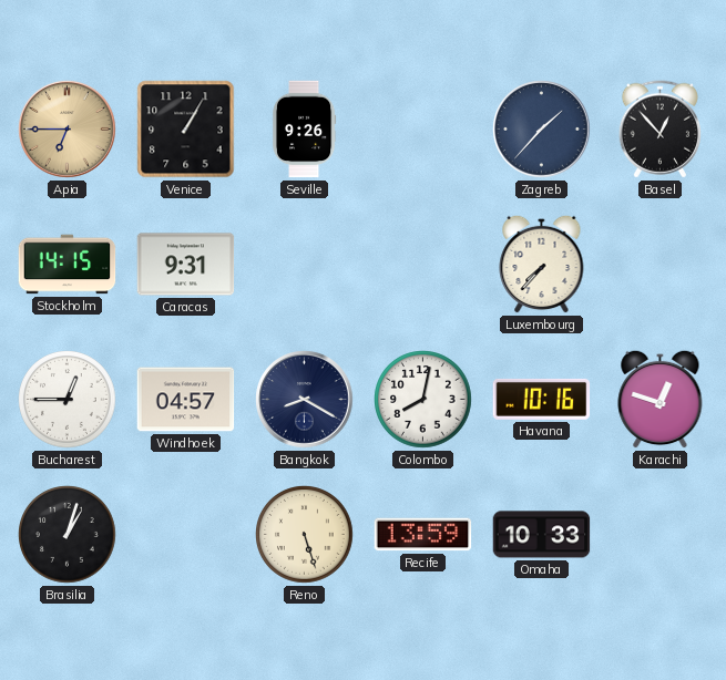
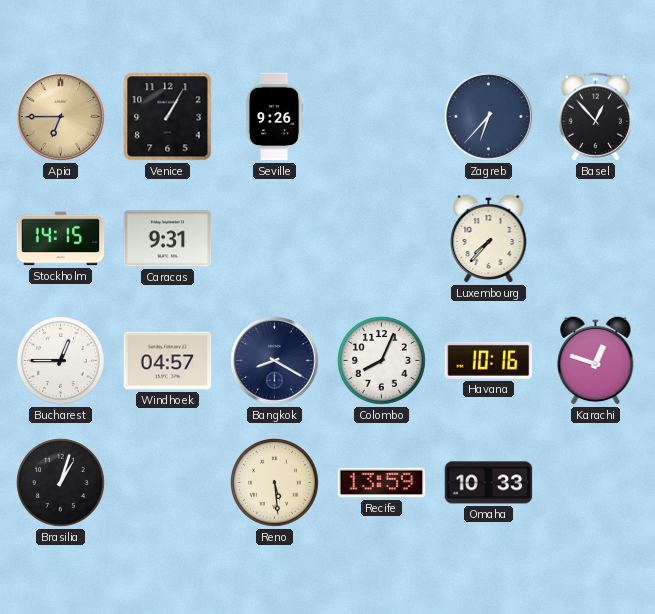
Zagreb: 1:37 -> 6:37
Colombo: 8:02 -> 8:04
Reno: 5:27 -> 5:29
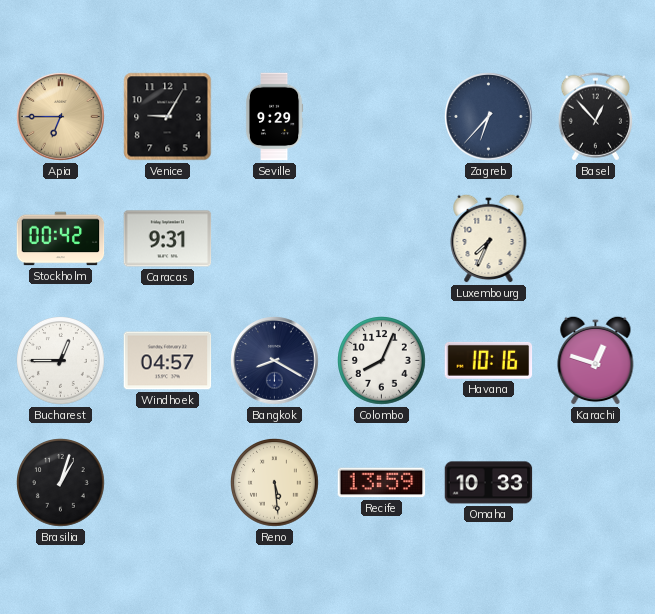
Venice: 1:05 -> 9:05
Seville: 9:26 -> 9:29
Stockholm: 14:15 -> 00:42
Luxembourg: 7:37 -> 7:34
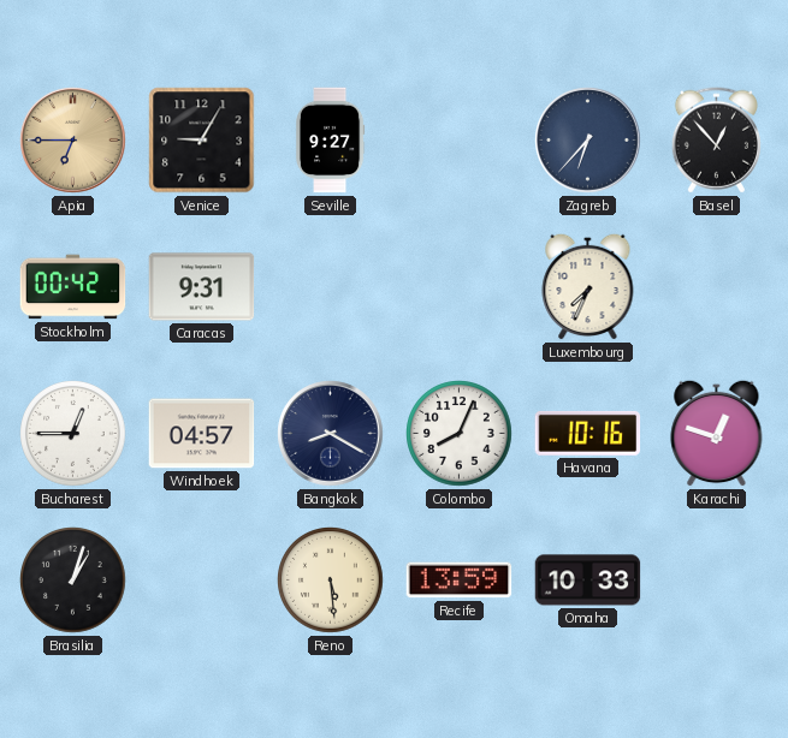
Seville: 9:29 -> 9:27
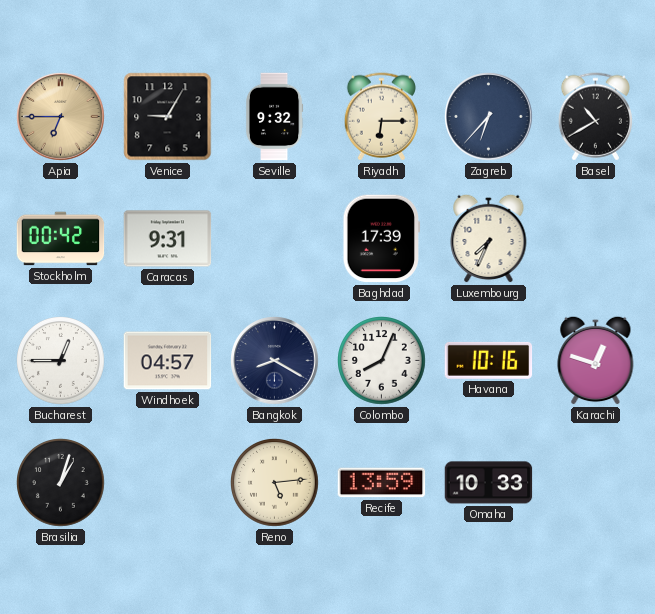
Seville: 9:27 -> 9:32
Riyadh: none -> 6:15
Basel: 12:53 -> 10:40
Baghdad: none -> 17:39
Reno: 5:29 -> 5:14
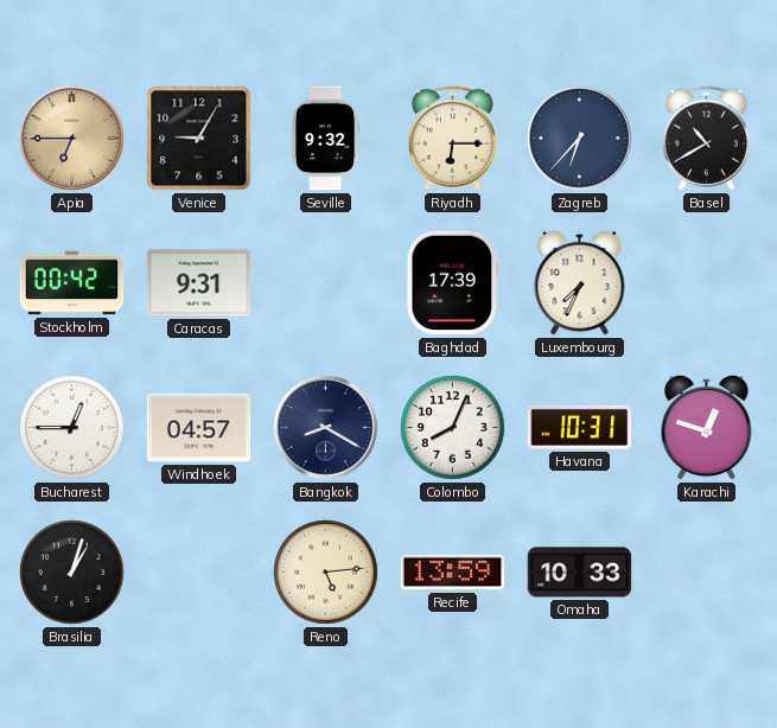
Havana: 10:16 -> 10:31
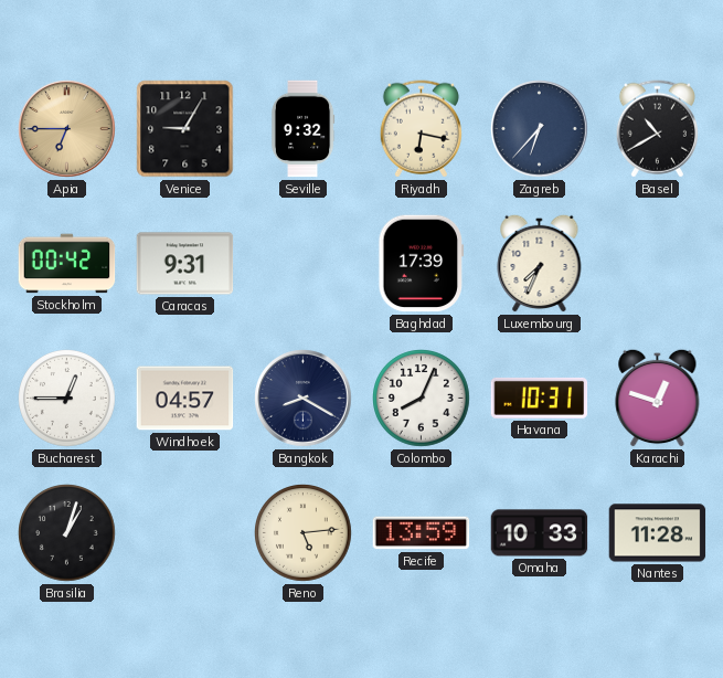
Riyadh: 6:15 -> 6:17
Nantes: none -> 11:28
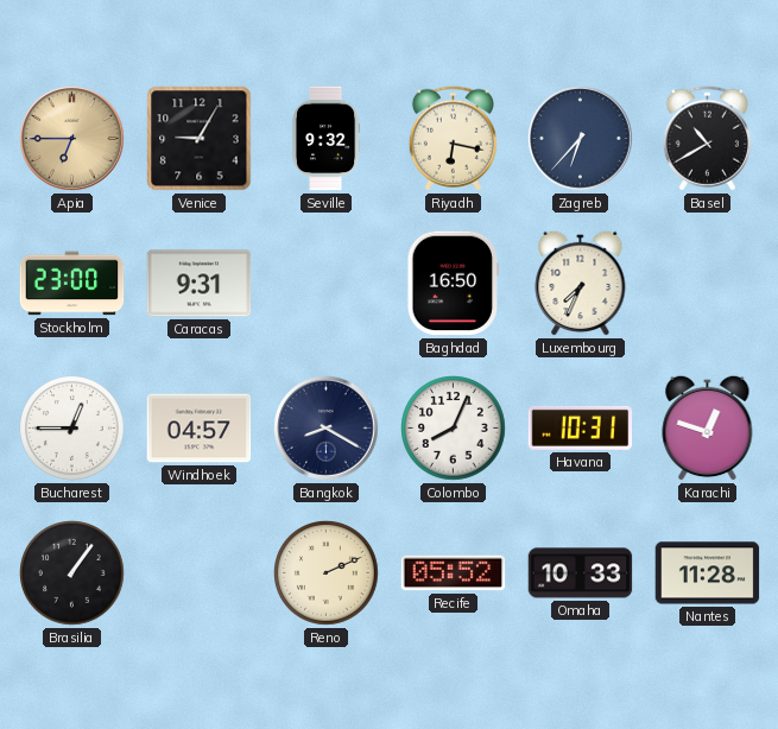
Stockholm: 00:42 -> 23:00
Baghdad: 17:39 -> 16:50
Brasilia: 1:03 -> 1:06
Reno: 5:14 -> 2:11
Recife: 13:59 -> 05:52
